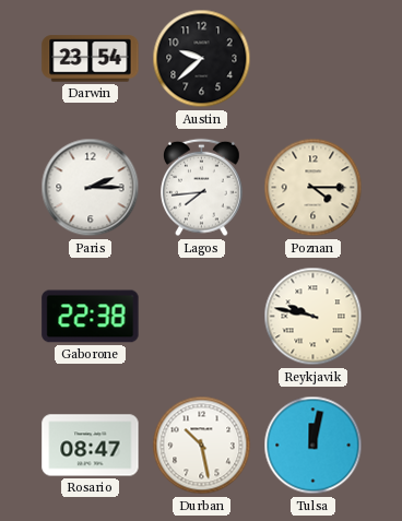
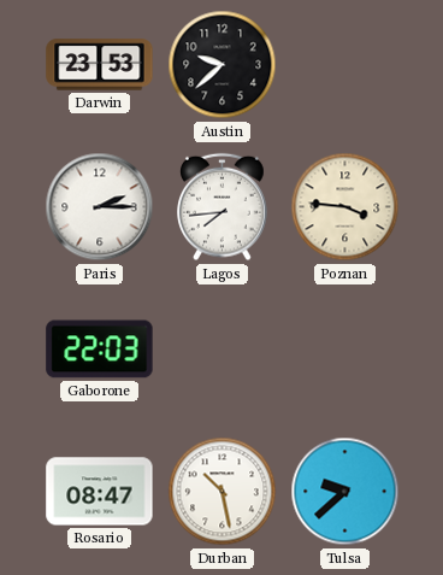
Darwin: 23:54 -> 23:53
Poznan: 4:15 -> 3:46
Gaborone: 22:38 -> 22:03
Reykjavik: 9:47 -> none
Tulsa: 12:02 -> 9:38
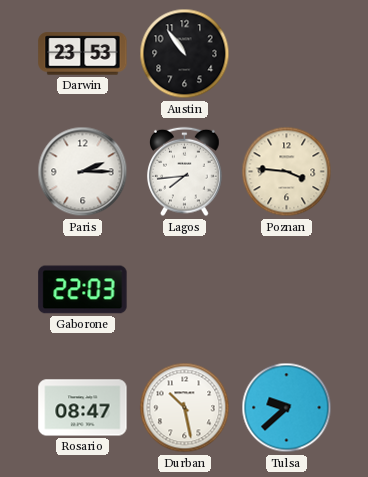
Austin: 9:38 -> 10:54
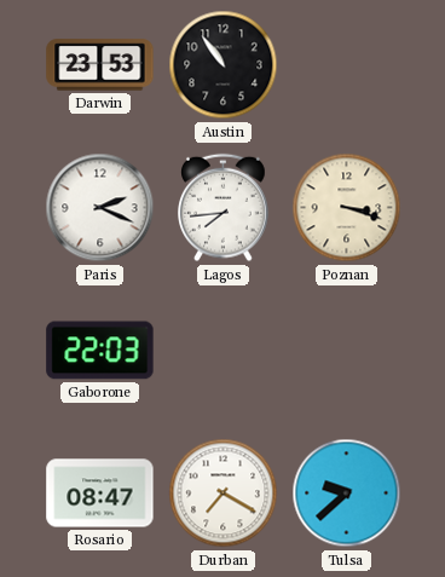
Paris: 2:15 -> 2:19
Poznan: 3:46 -> 3:18
Durban: 10:28 -> 7:20
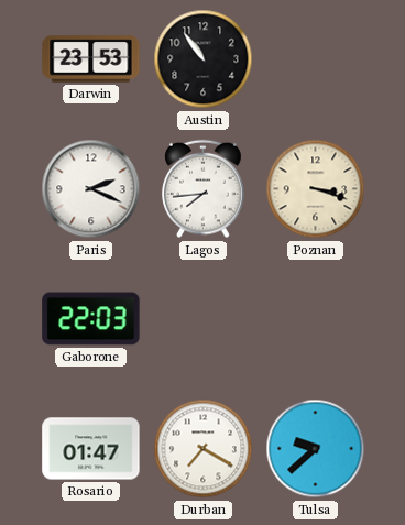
Rosario: 08:47 -> 01:47
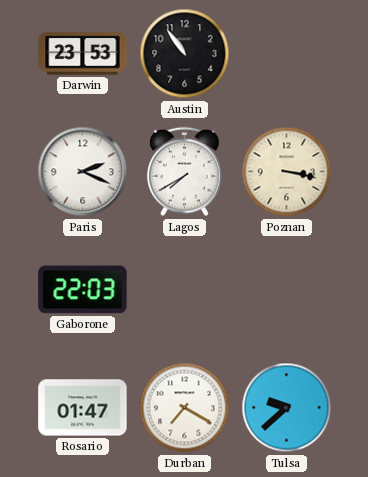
Lagos: 7:44 -> 7:40
Poznan: 3:18 -> 3:17
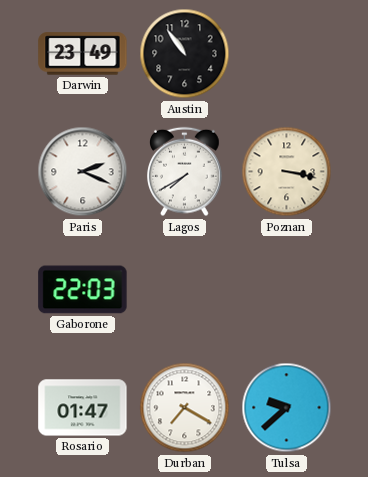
Darwin: 23:53 -> 23:49
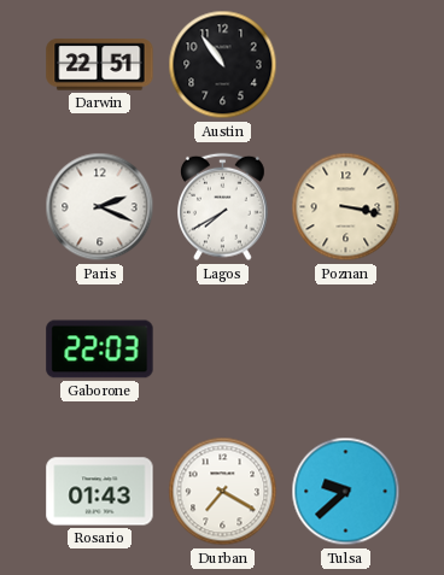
Darwin: 23:49 -> 22:51
Rosario: 01:47 -> 01:43
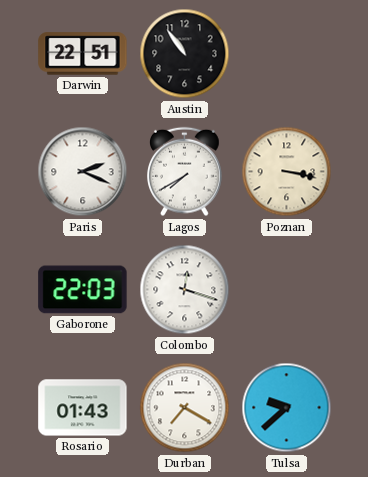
Colombo: none -> 12:18
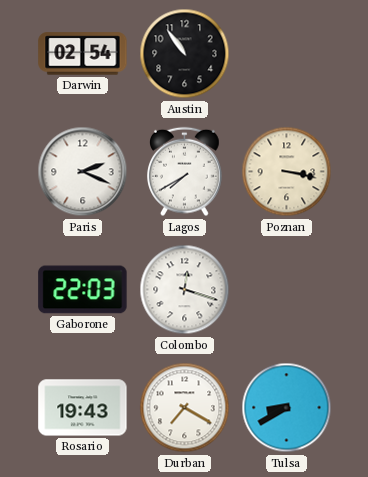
Darwin: 22:51 -> 02:54
Rosario: 01:43 -> 19:43
Tulsa: 9:38 -> 8:40
